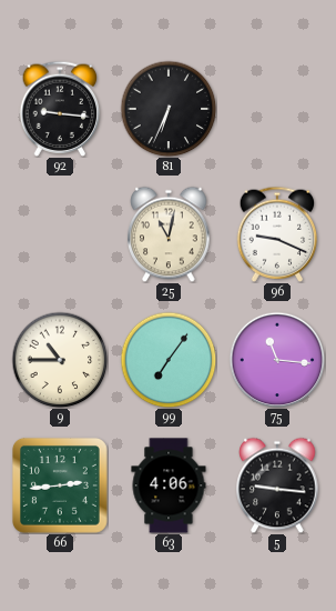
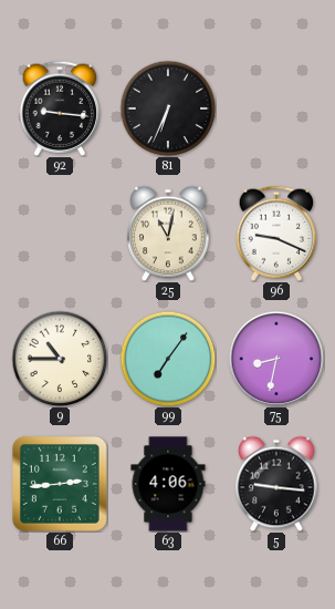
75: 11:16 -> 8:32
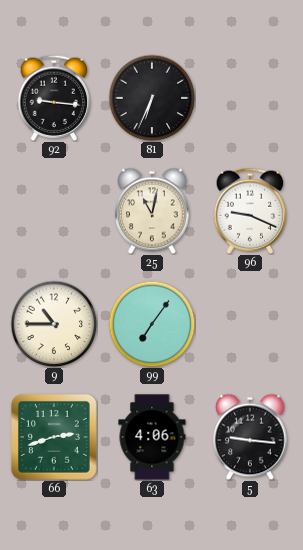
75: 8:32 -> none
66: 2:44 -> 2:42
